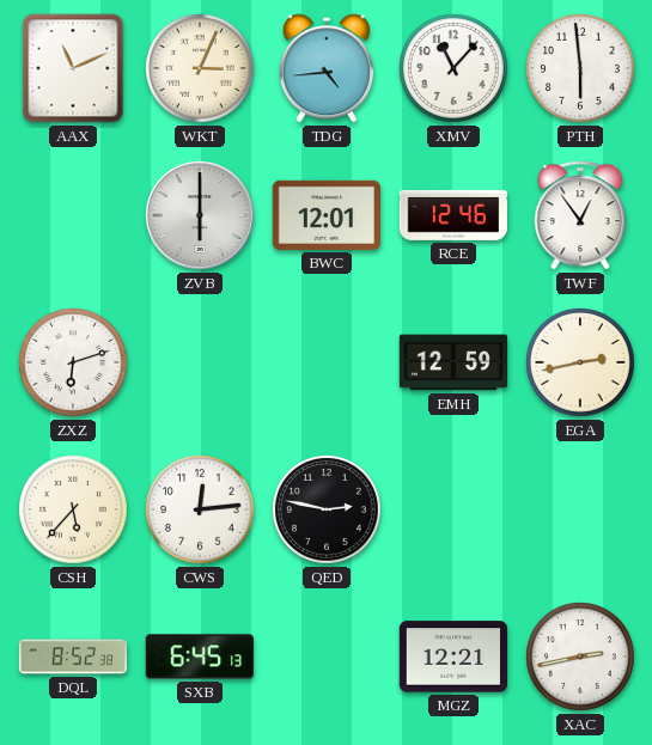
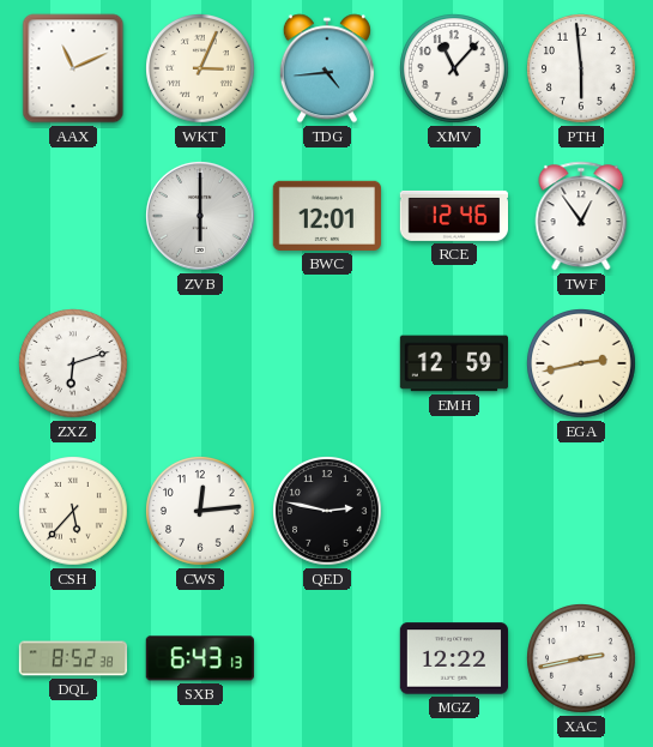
SXB: 6:45 -> 6:43
MGZ: 12:21 -> 12:22
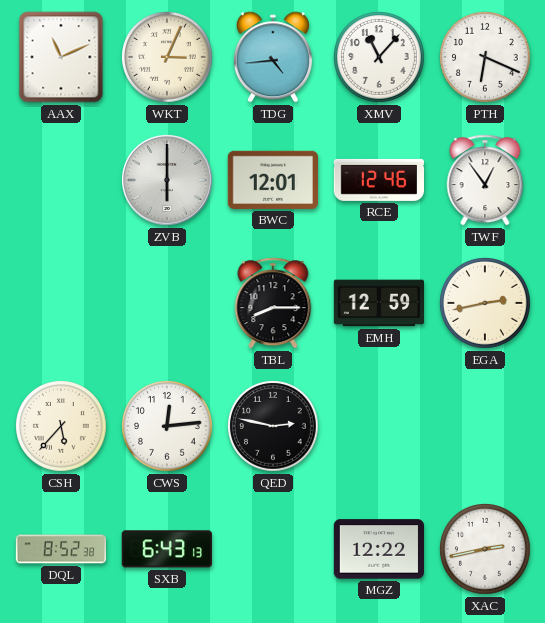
PTH: 5:59 -> 6:19
ZXZ: 6:12 -> none
TBL: none -> 8:15
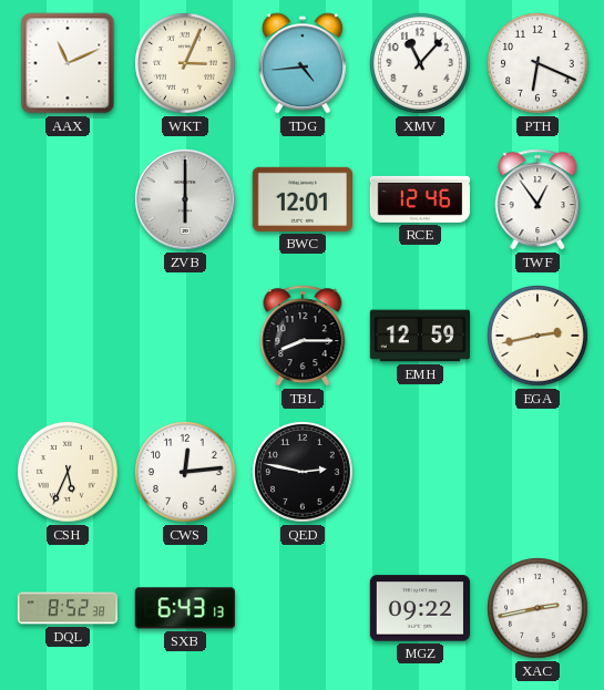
CSH: 5:37 -> 5:34
MGZ: 12:22 -> 09:22
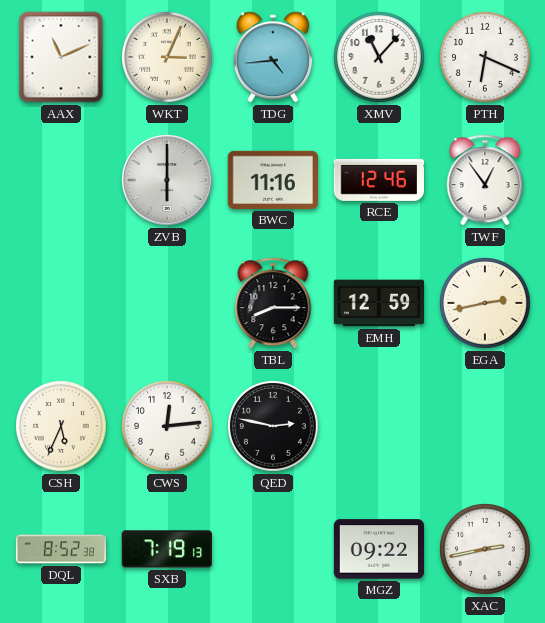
BWC: 12:01 -> 11:16
SXB: 6:43 -> 7:19
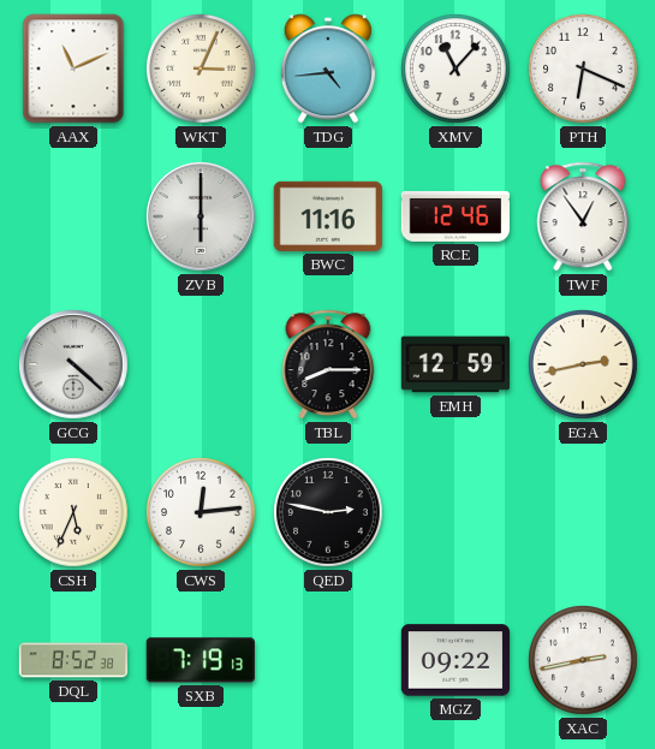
GCG: none -> 4:22
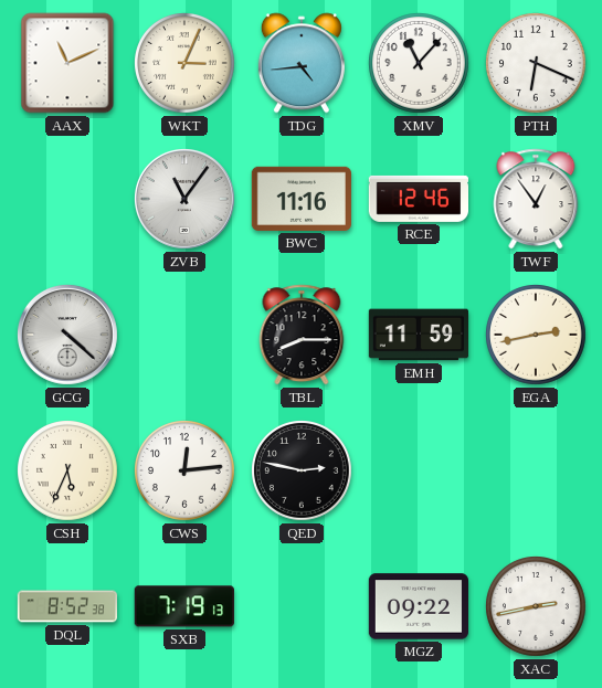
ZVB: 6:00 -> 11:06
EMH: 12:59 -> 11:59
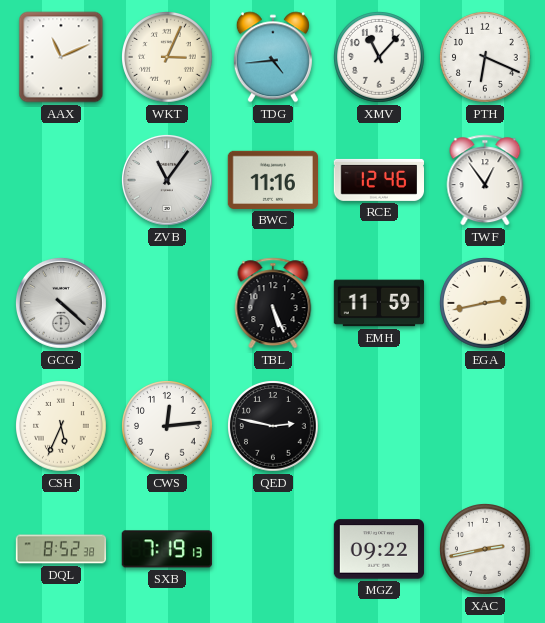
TBL: 8:15 -> 5:26
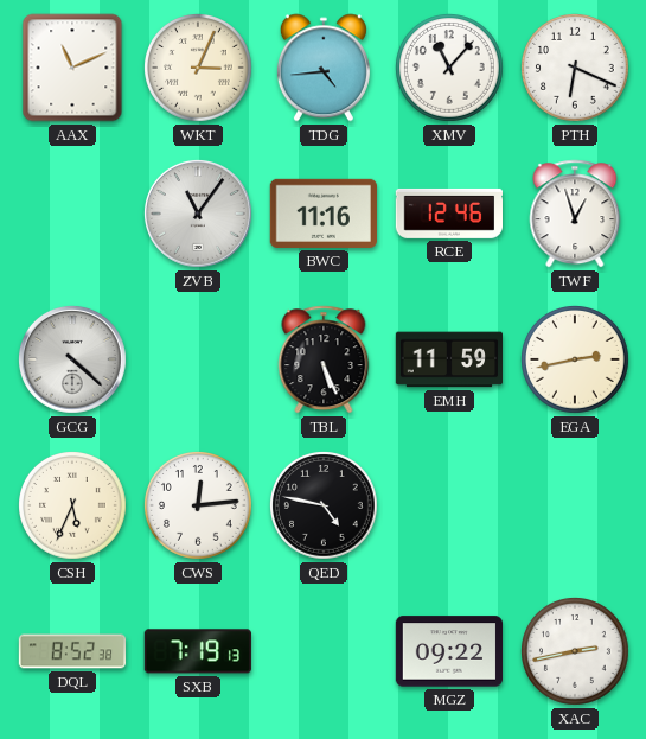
TWF: 12:54 -> 12:57
QED: 2:47 -> 4:47
